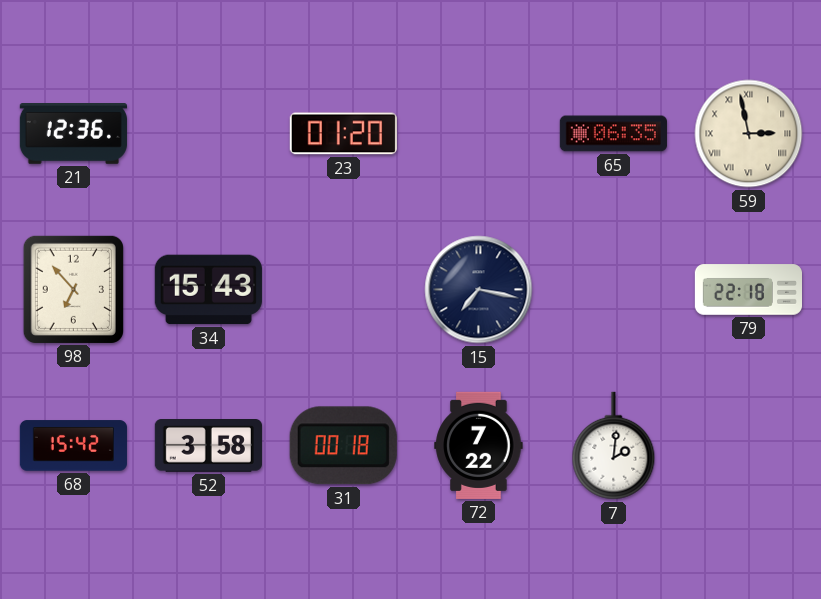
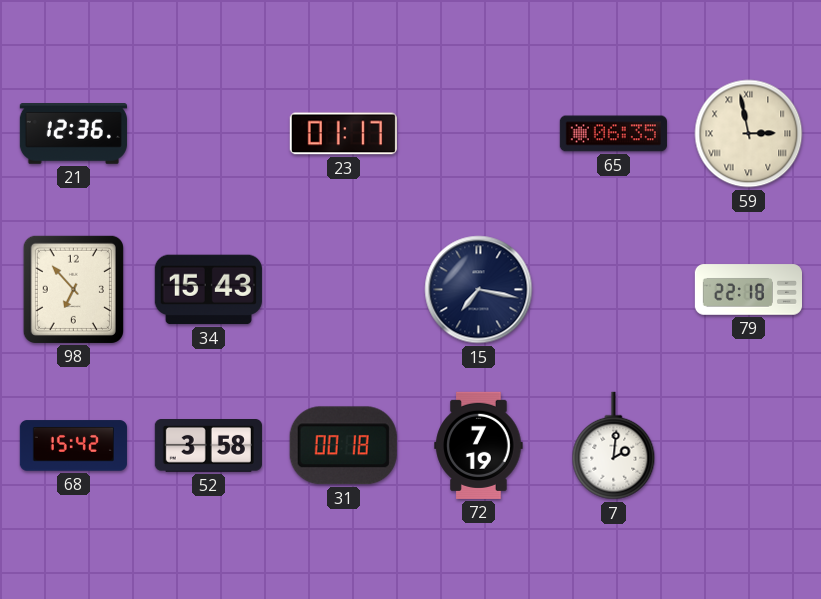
23: 01:20 -> 01:17
72: 7:22 -> 7:19
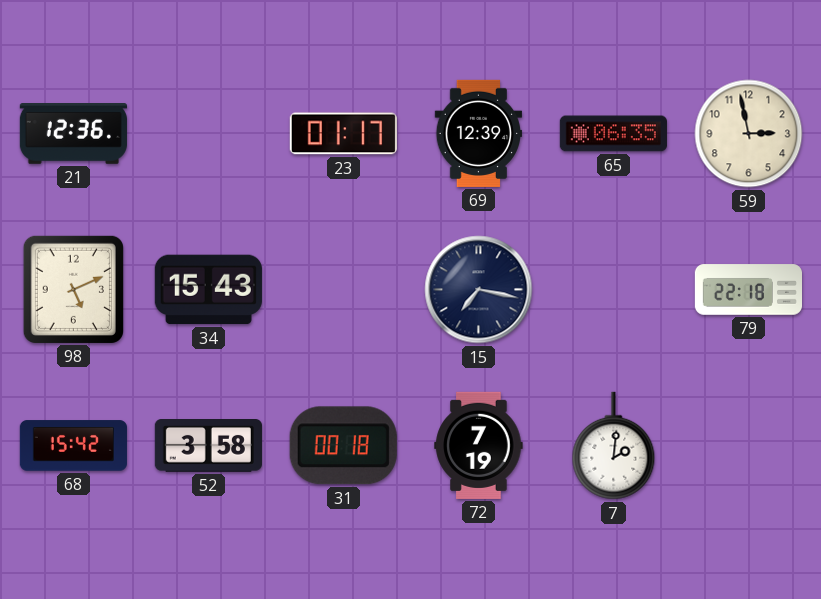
69: none -> 12:39
59 numerals: Roman -> Arabic
98: 6:53 -> 5:11
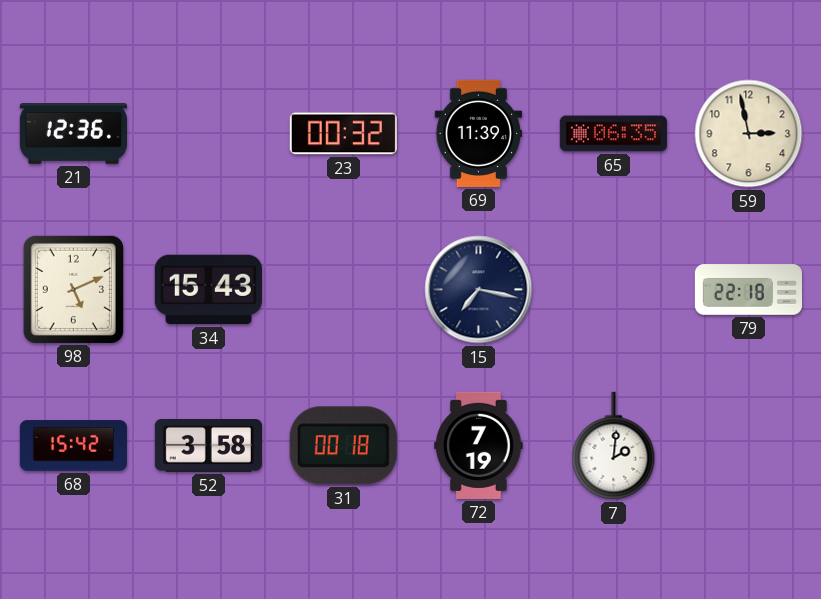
23: 01:17 -> 00:32
69: 12:39 -> 11:39
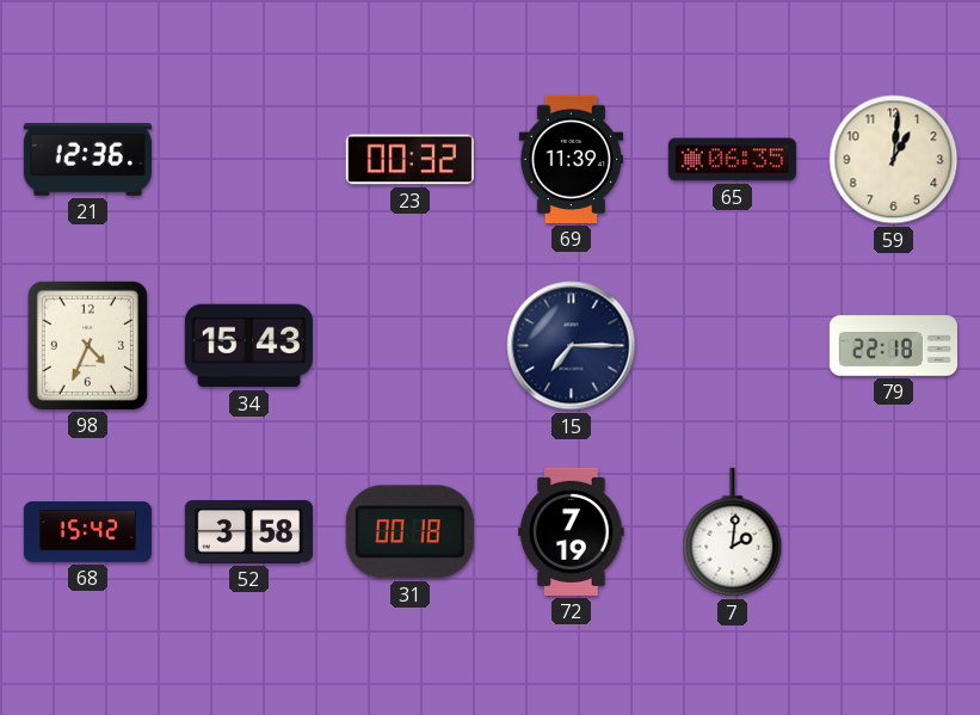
59: 2:58 -> 1:01
98: 5:11 -> 4:34
15: 7:17 -> 7:15
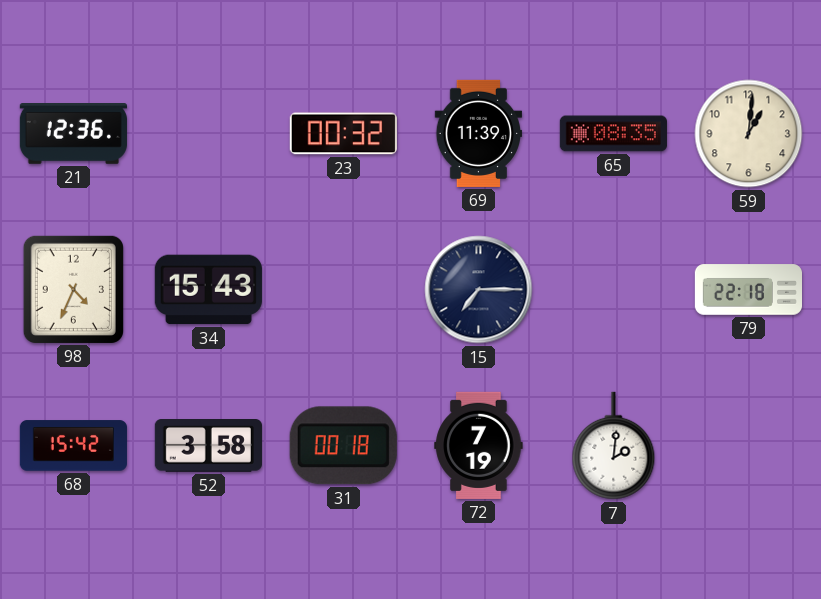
65: 06:35 -> 08:35
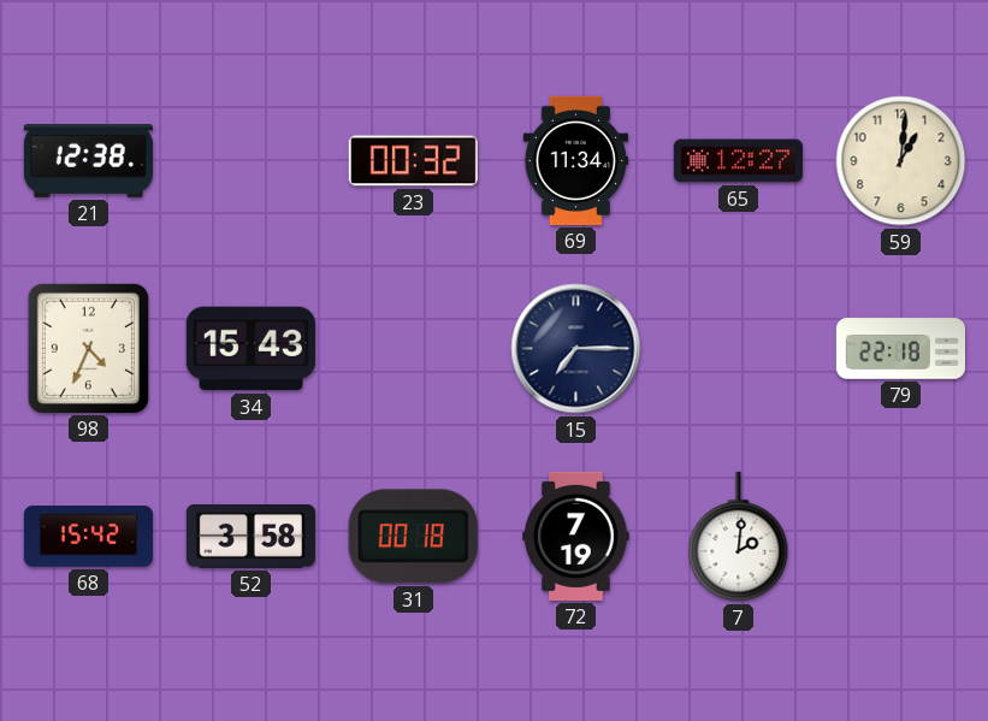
21: 12:36 -> 12:38
69: 11:39 -> 11:34
65: 08:35 -> 12:27
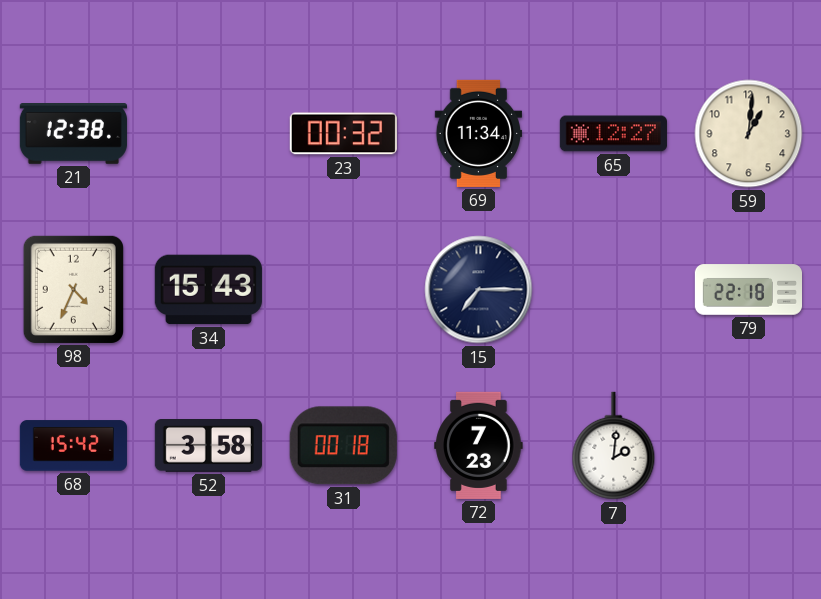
72: 7:19 -> 7:23
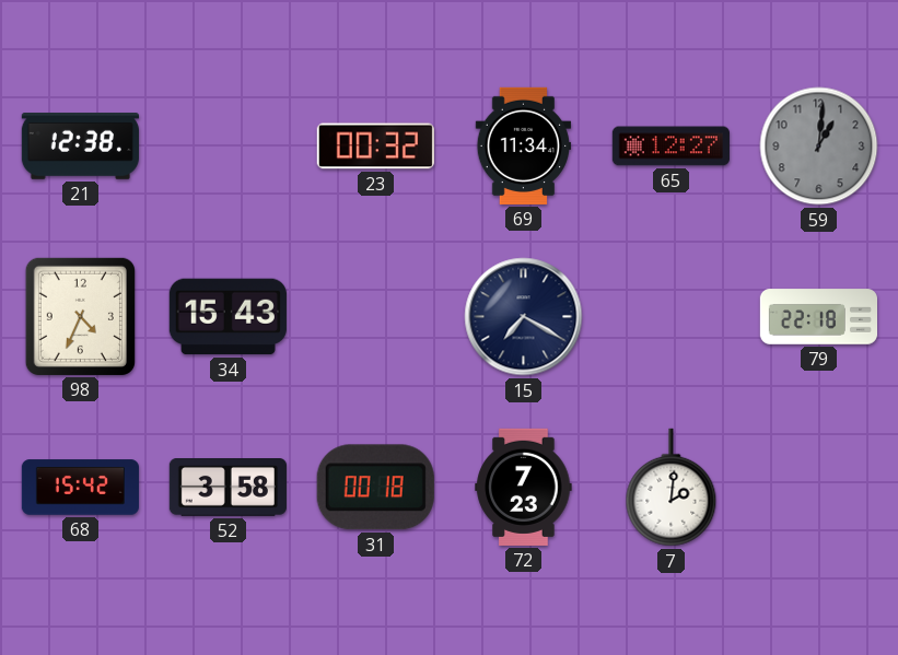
59 dial: cream -> grey
15: 7:15 -> 7:20
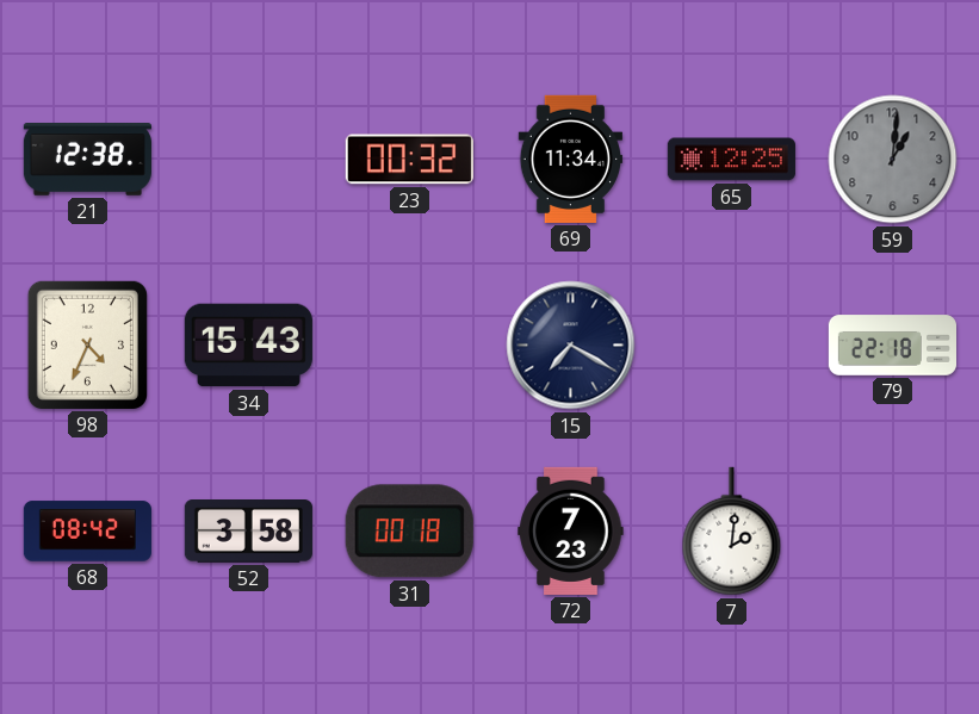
65: 12:27 -> 12:25
68: 15:42 -> 08:42
